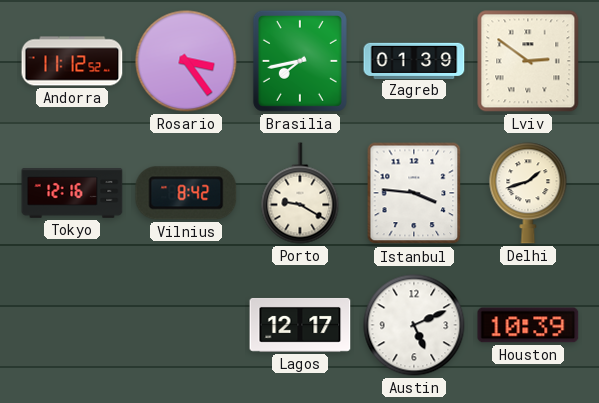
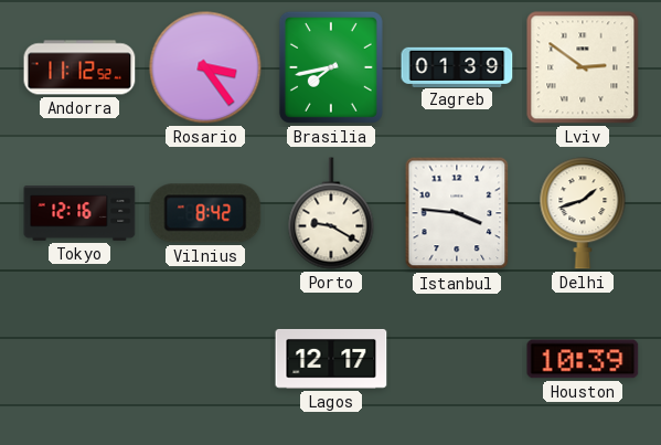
Austin: 5:11 -> none
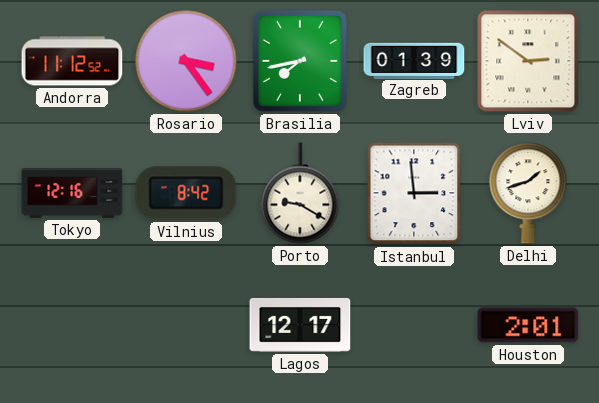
Istanbul: 3:46 -> 2:59
Houston: 10:39 -> 2:01
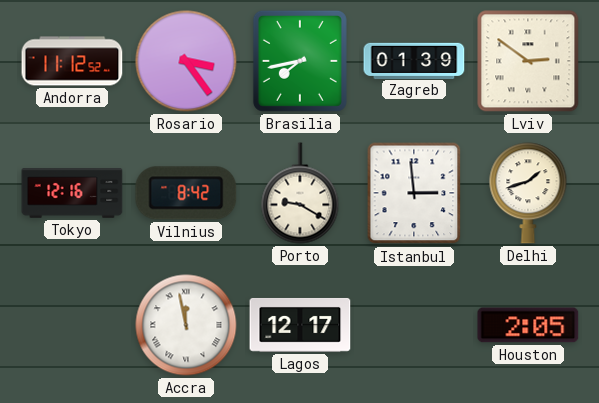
Accra: none -> 11:58
Houston: 2:01 -> 2:05
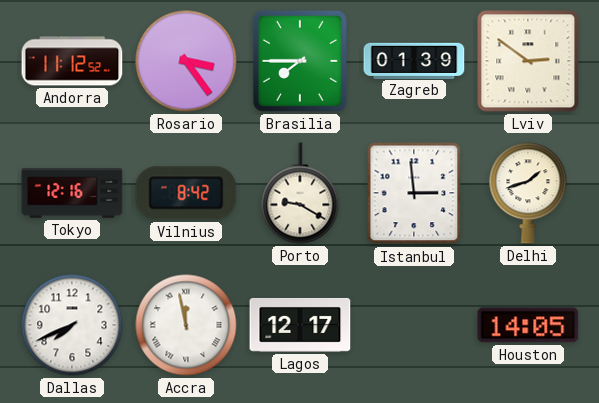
Brasilia: 7:43 -> 7:45
Dallas: none -> 7:41
Houston: 2:05 -> 14:05
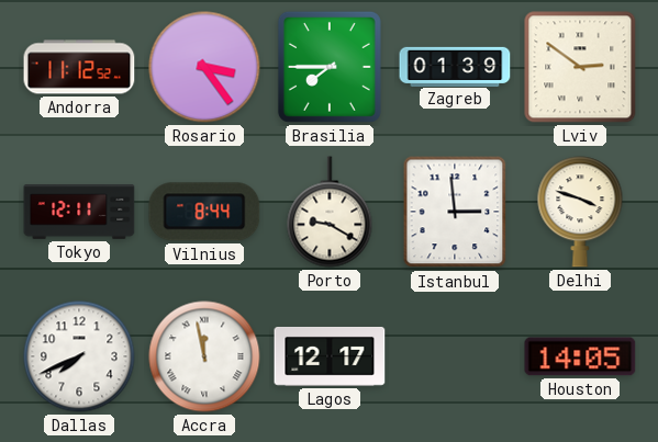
Tokyo: 12:16 -> 12:11
Vilnius: 8:42 -> 8:44
Delhi: 1:42 -> 3:48
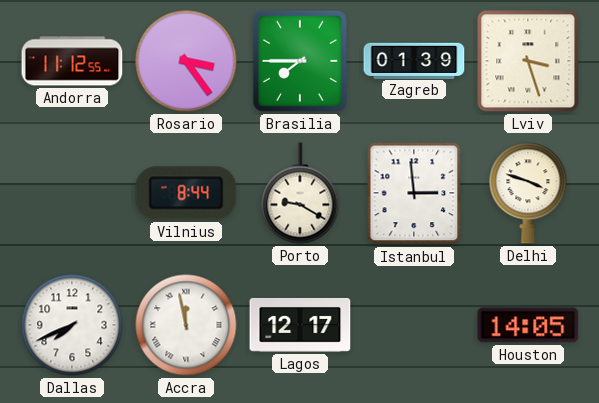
Andorra: 11:12:52 -> 11:12:55
Lviv: 2:51 -> 3:27
Tokyo: 12:11 -> none
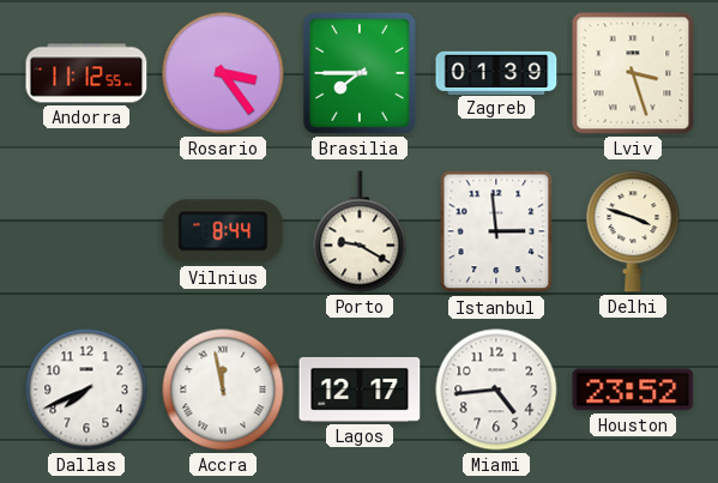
Miami: none -> 4:44
Houston: 14:05 -> 23:52
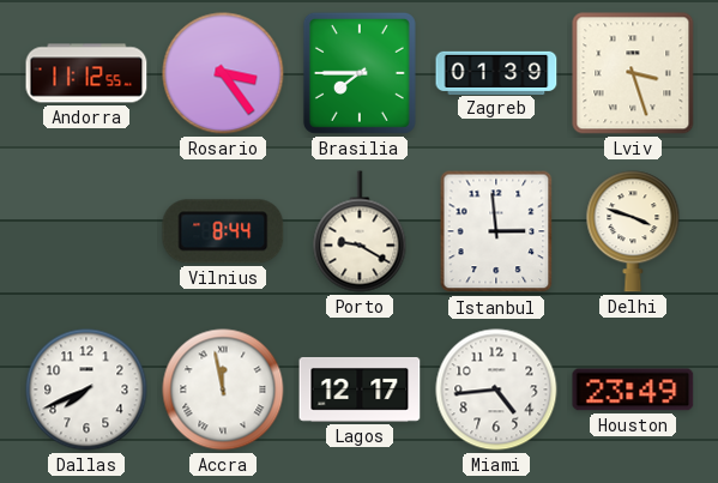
Houston: 23:52 -> 23:49
